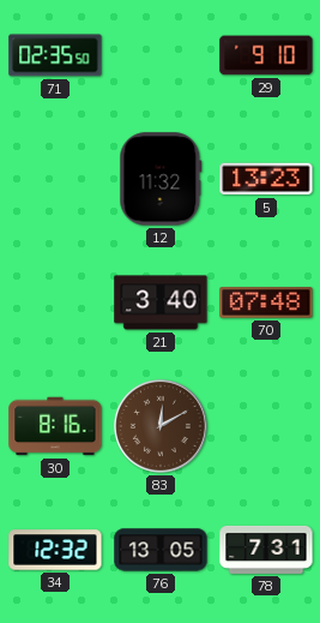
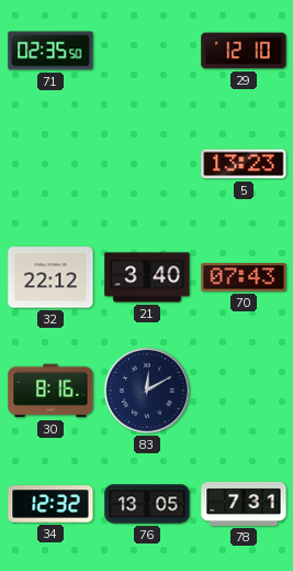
29: 9:10 -> 12:10
12: 11:32 -> none
32: none -> 22:12
70: 07:48 -> 07:43
83 dial: brown -> navy
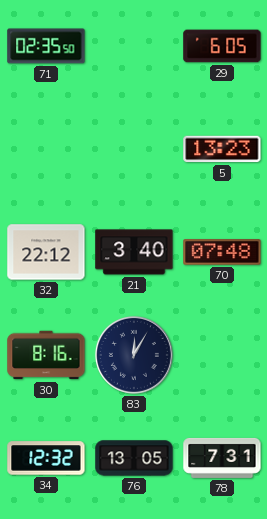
29: 12:10 -> 6:05
70: 07:43 -> 07:48
83: 12:10 -> 12:05
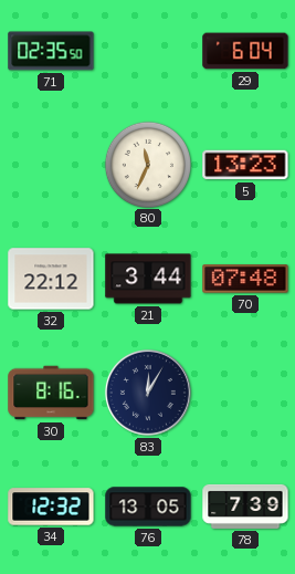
29: 6:05 -> 6:04
80: none -> 11:34
21: 3:40 -> 3:44
78: 7:31 -> 7:39
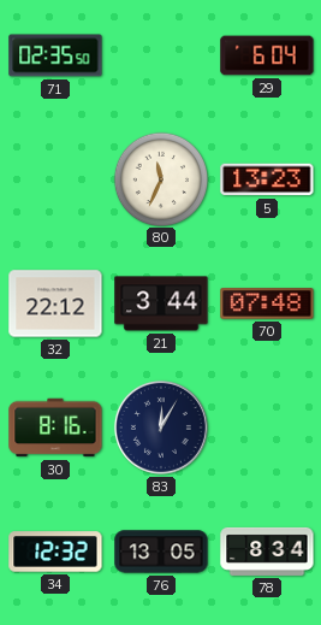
78: 7:39 -> 8:34
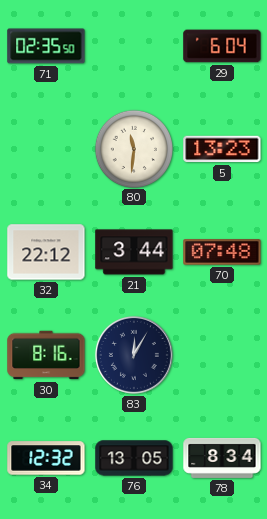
80: 11:34 -> 11:31
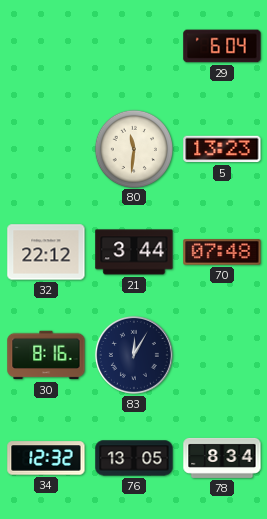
71: 02:35 -> none
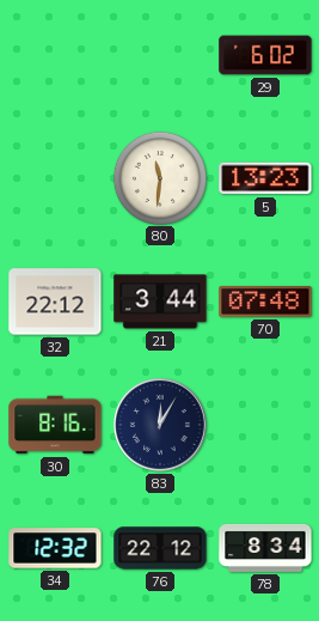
29: 6:04 -> 6:02
76: 13:05 -> 22:12
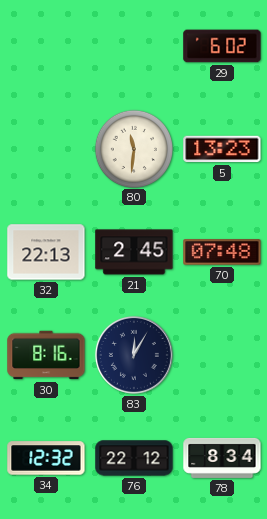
32: 22:12 -> 22:13
21: 3:44 -> 2:45
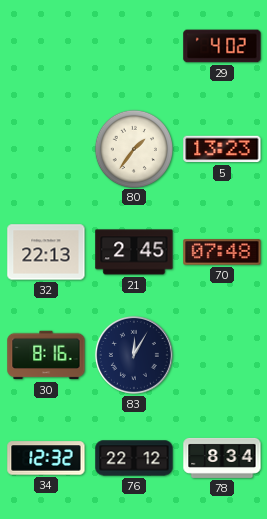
29: 6:02 -> 4:02
80: 11:31 -> 1:36
